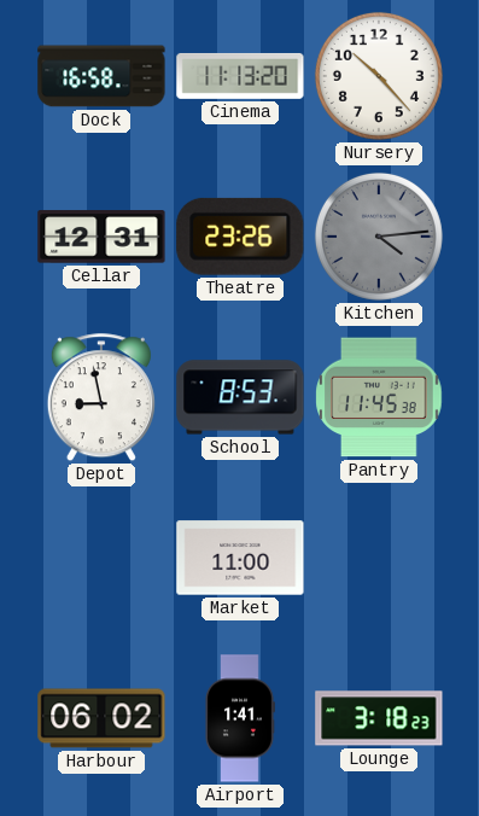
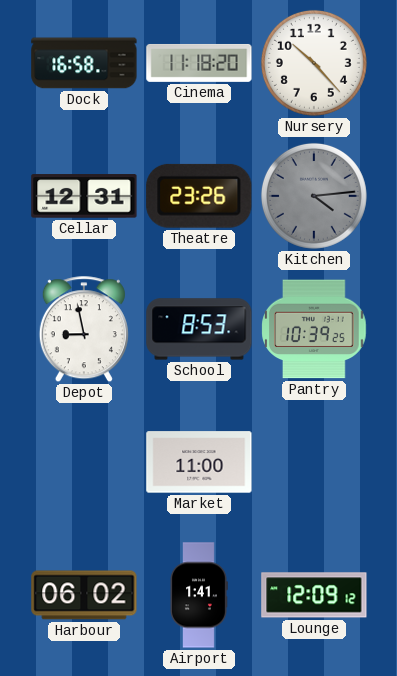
Cinema: 11:13 -> 11:18
Pantry: 11:45 -> 10:39
Lounge: 3:18 -> 12:09
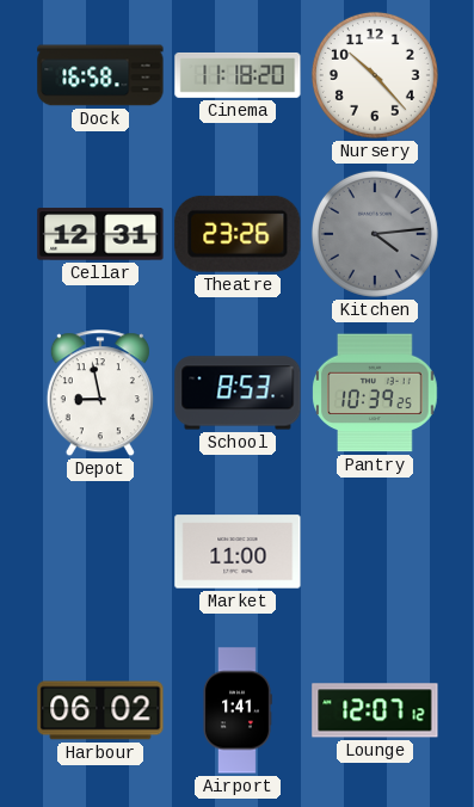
Lounge: 12:09 -> 12:07
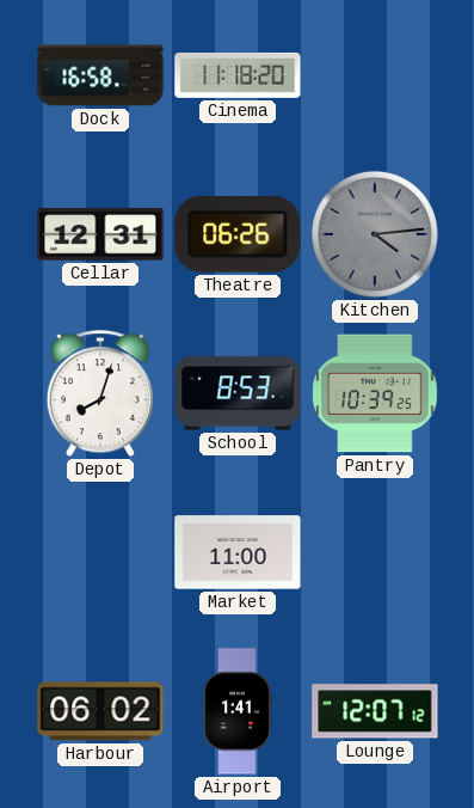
Nursery: 10:23 -> none
Theatre: 23:26 -> 06:26
Depot: 8:58 -> 8:03
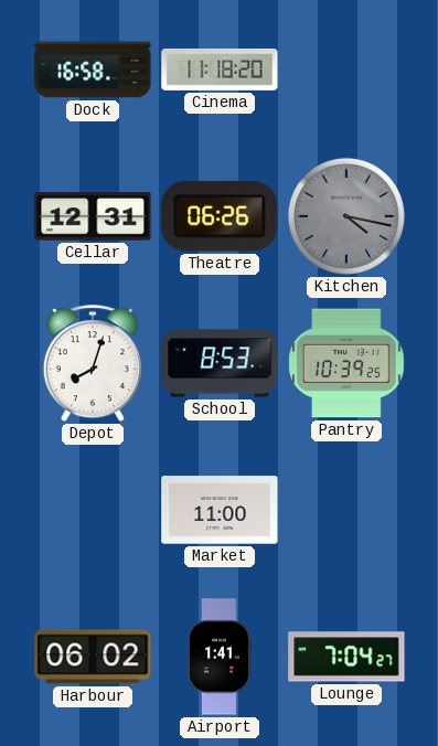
Kitchen: 4:14 -> 4:17
Lounge: 12:07 -> 7:04
